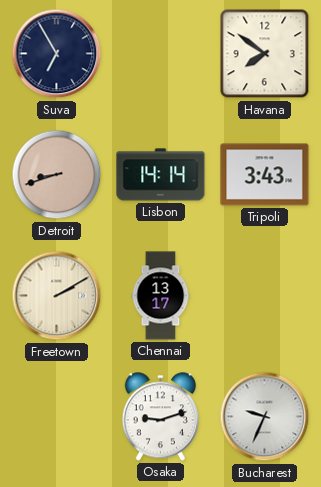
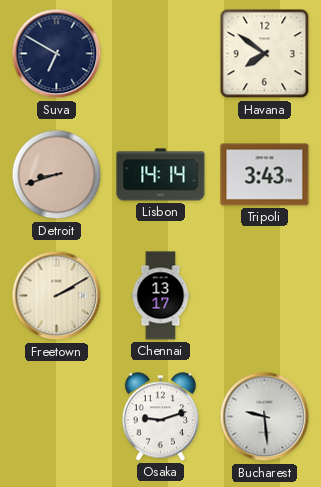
Suva: 6:55 -> 6:50
Bucharest: 9:34 -> 9:29
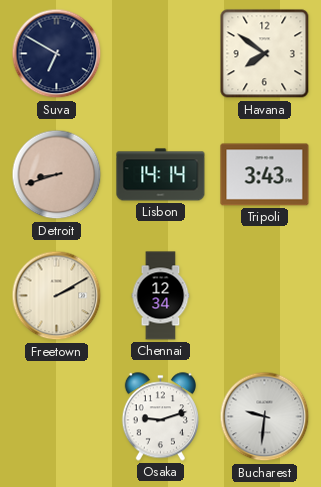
Chennai: 13:17 -> 12:34
Bucharest: 9:29 -> 9:31
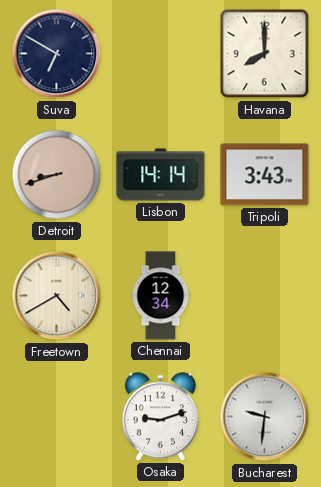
Havana: 7:51 -> 8:00
Freetown: 2:10 -> 4:40
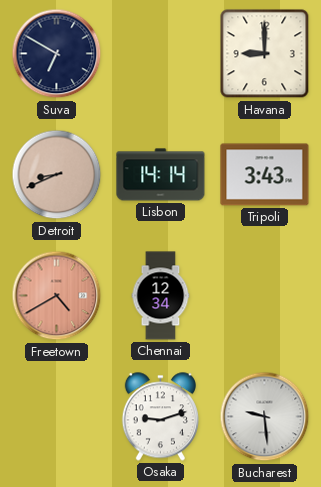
Havana: 8:00 -> 9:00
Detroit: 8:42 -> 8:41
Freetown dial: cream -> salmon
Bucharest: 9:31 -> 9:29
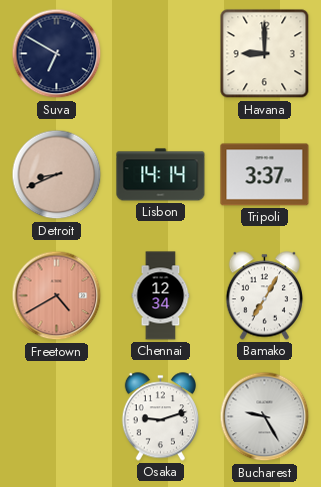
Tripoli: 3:43 -> 3:37
Bamako: none -> 7:05
Bucharest: 9:29 -> 9:25
